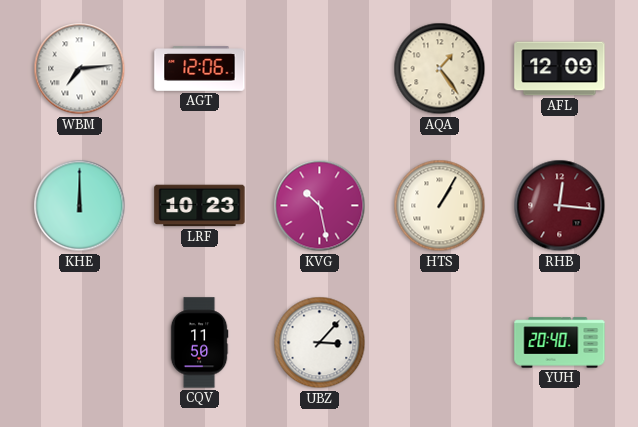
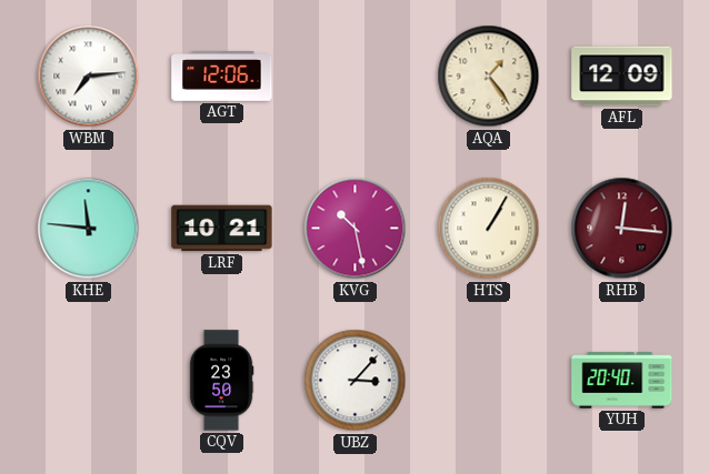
KHE: 12:00 -> 11:46
LRF: 10:23 -> 10:21
CQV: 11:50 -> 23:50
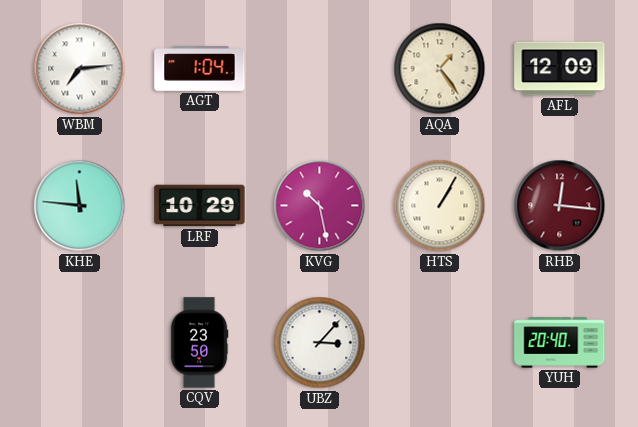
AGT: 12:06 -> 1:04
LRF: 10:21 -> 10:29
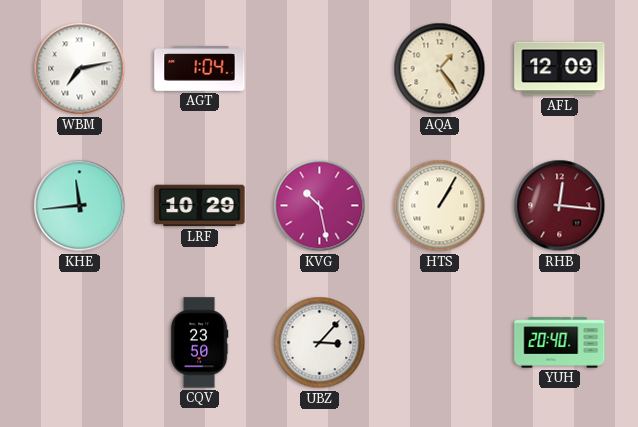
WBM: 7:14 -> 7:13
KHE: 11:46 -> 11:44
